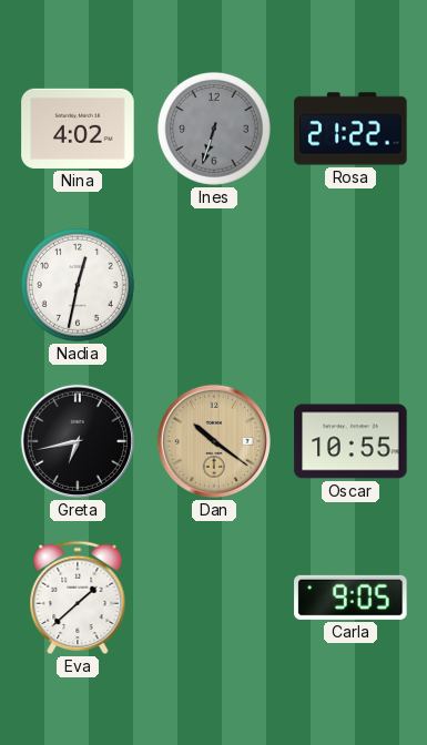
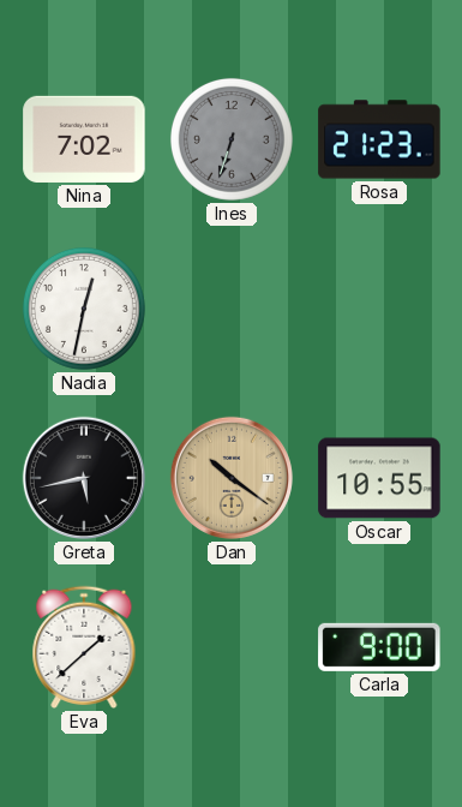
Nina: 4:02 -> 7:02
Rosa: 21:22 -> 21:23
Greta: 6:43 -> 5:43
Carla: 9:05 -> 9:00
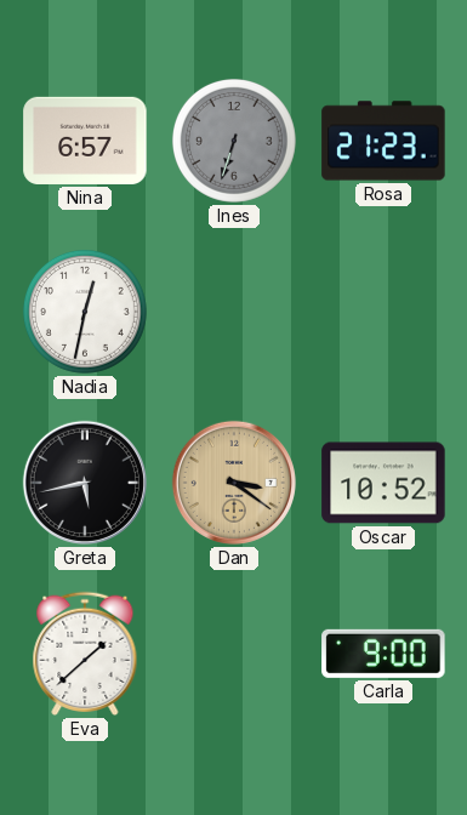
Nina: 7:02 -> 6:57
Dan: 10:21 -> 3:21
Oscar: 10:55 -> 10:52
